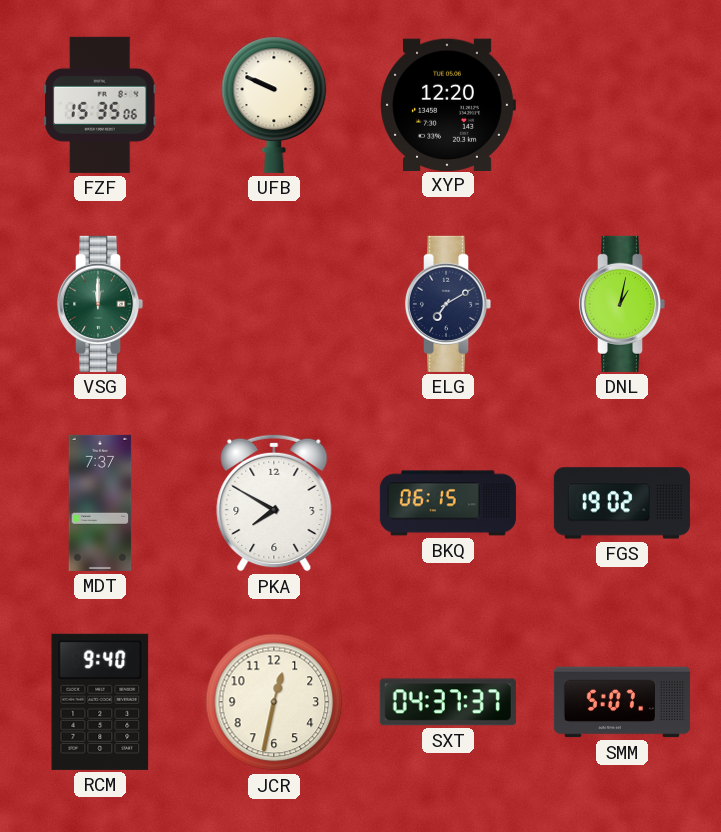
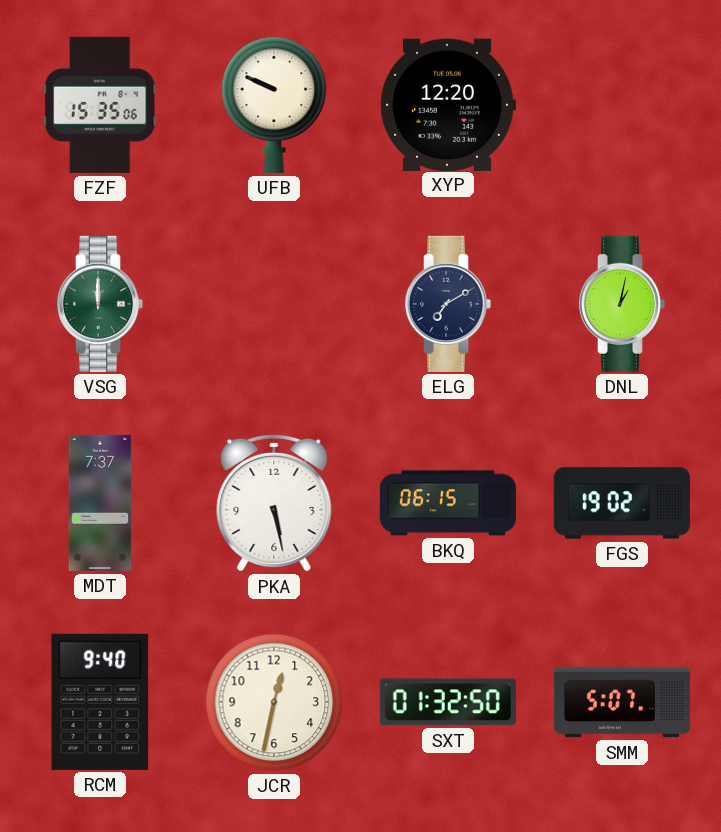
PKA: 7:50 -> 5:28
SXT: 04:37 -> 01:32
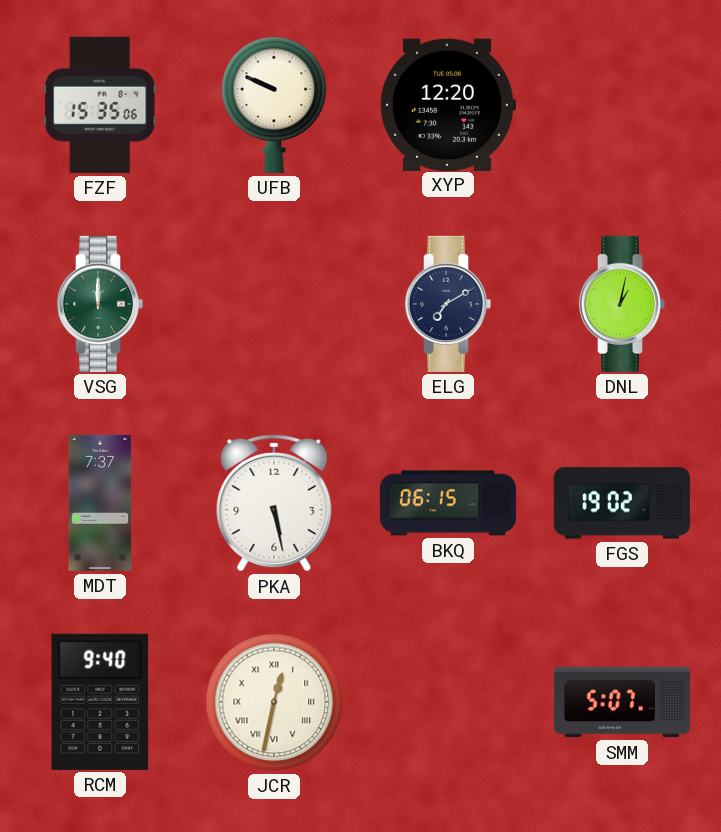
JCR numerals: Arabic -> Roman
SXT: 01:32 -> none
